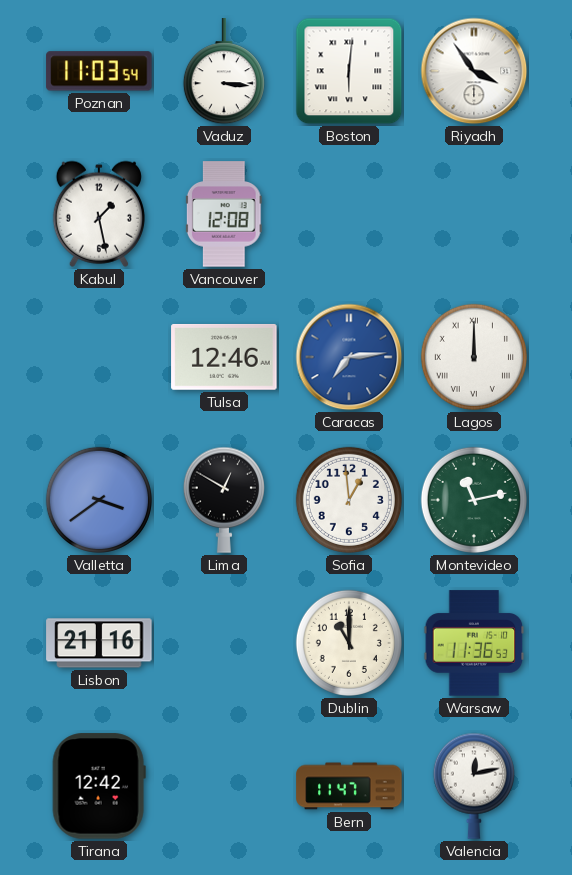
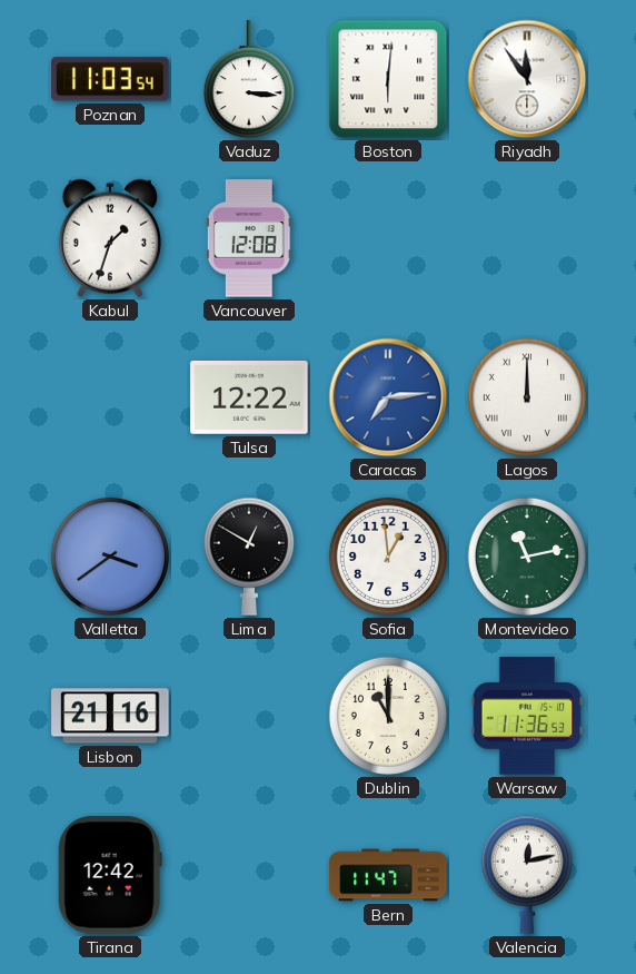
Riyadh: 3:54 -> 11:54
Kabul: 1:28 -> 1:33
Tulsa: 12:46 -> 12:22
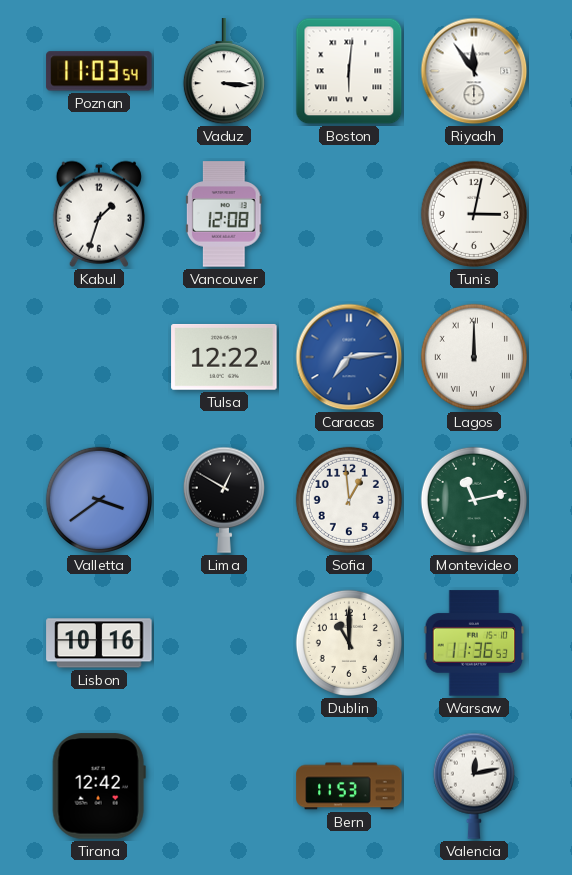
Tunis: none -> 3:02
Lisbon: 21:16 -> 10:16
Bern: 11:47 -> 11:53
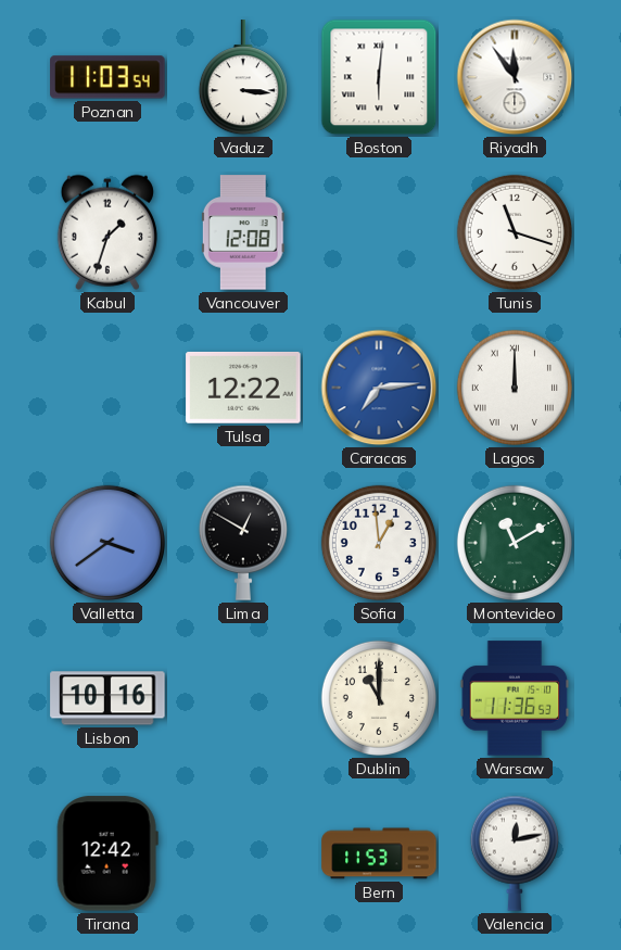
Tunis: 3:02 -> 11:18
Montevideo: 11:13 -> 11:10
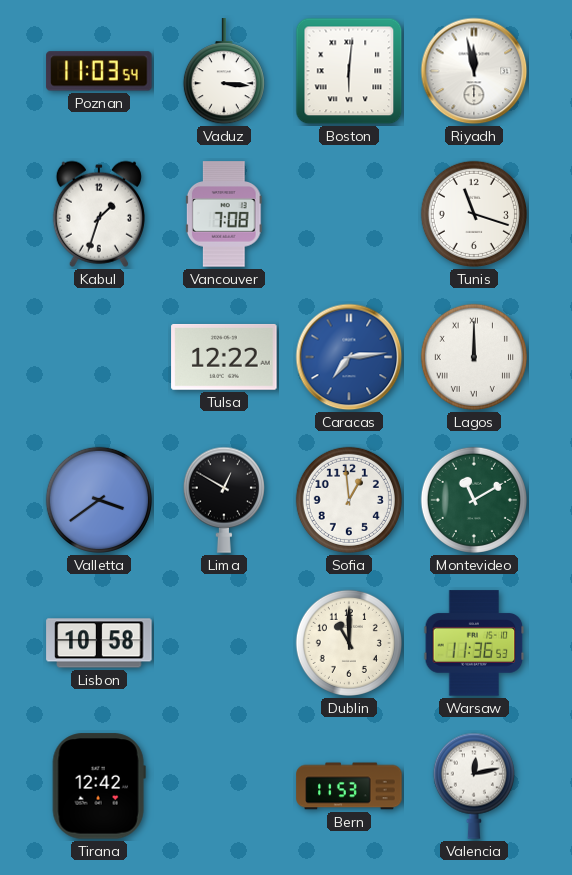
Riyadh: 11:54 -> 11:58
Vancouver: 12:08 -> 7:08
Lisbon: 10:16 -> 10:58
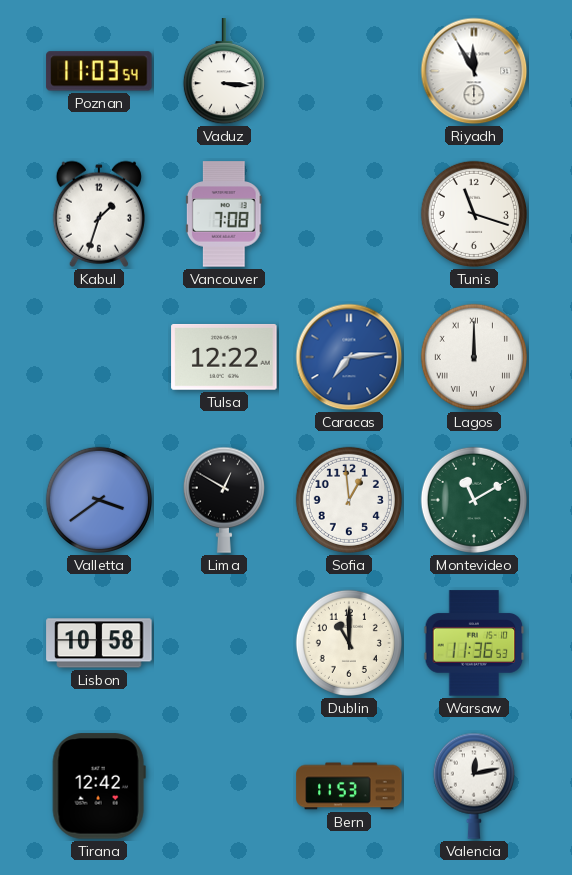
Boston: 6:01 -> none
Riyadh: 11:58 -> 11:55
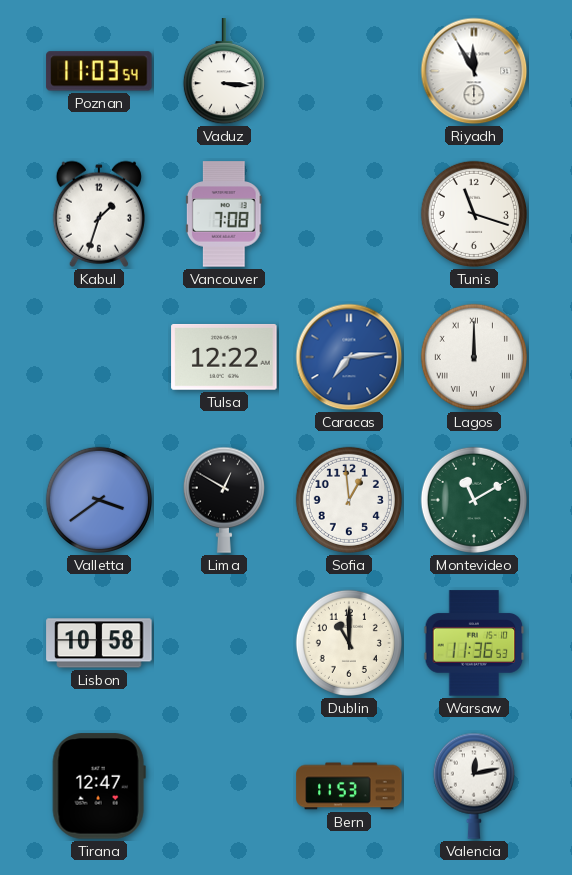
Tirana: 12:42 -> 12:47
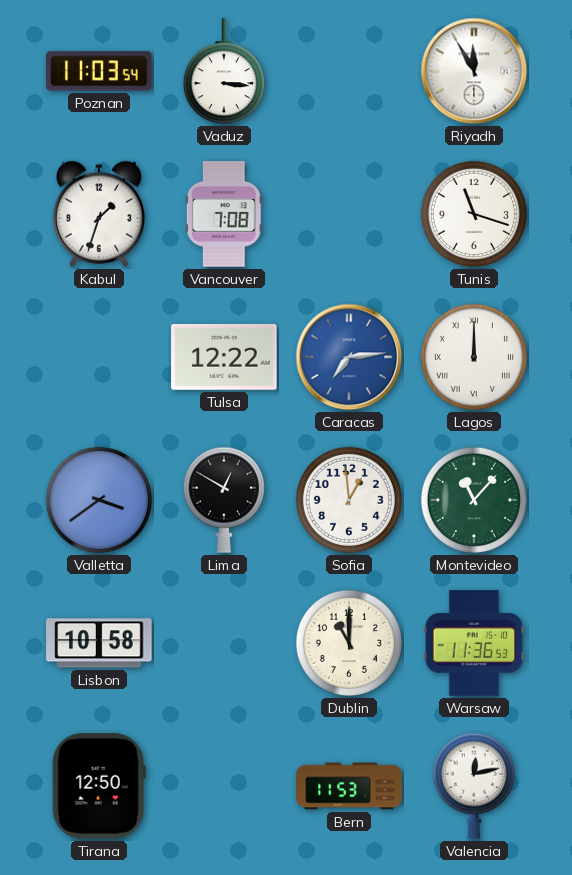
Montevideo: 11:10 -> 11:07
Tirana: 12:47 -> 12:50
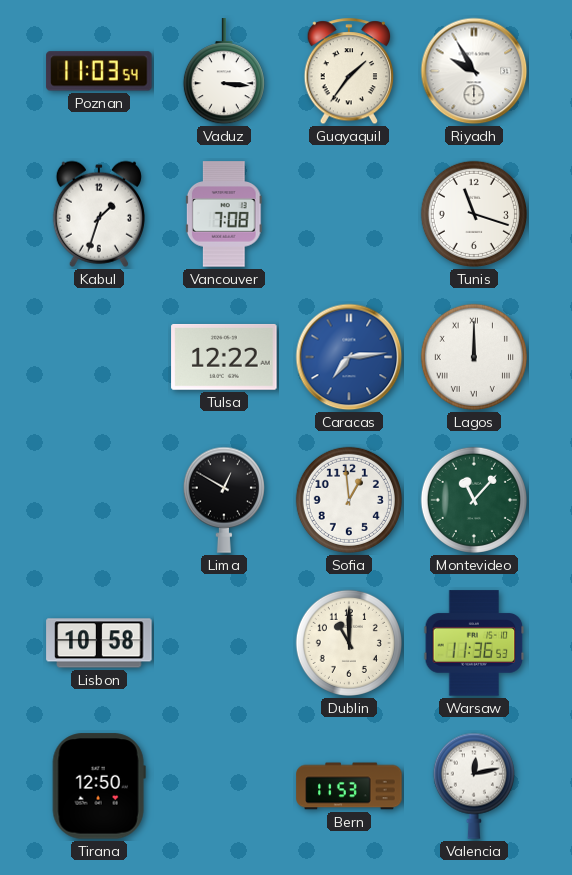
Guayaquil: none -> 1:36
Riyadh: 11:55 -> 9:55
Valletta: 3:39 -> none
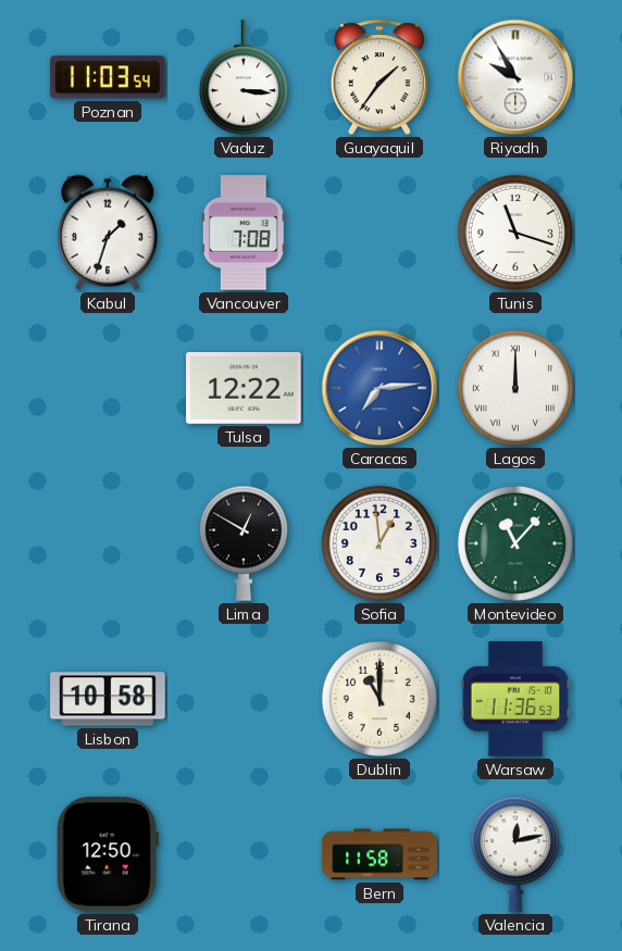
Bern: 11:53 -> 11:58
